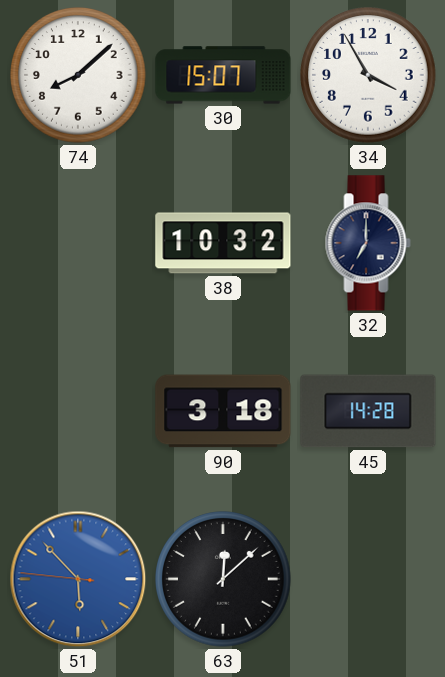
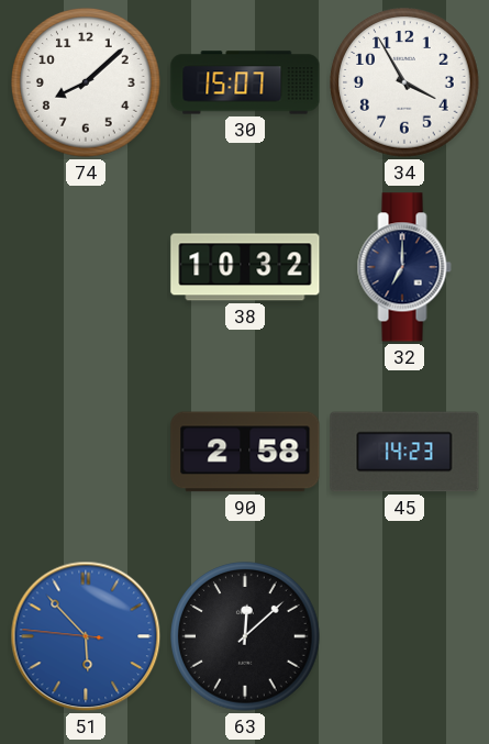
90: 3:18 -> 2:58
45: 14:28 -> 14:23
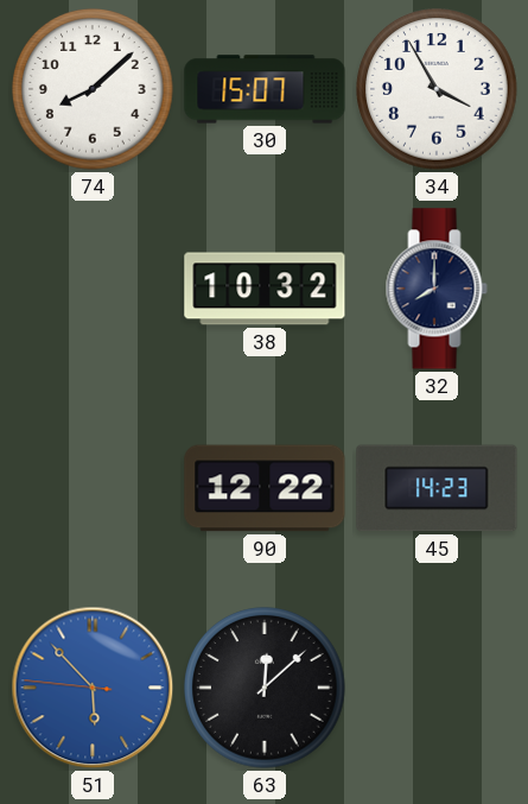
32: 7:00 -> 8:00
90: 2:58 -> 12:22
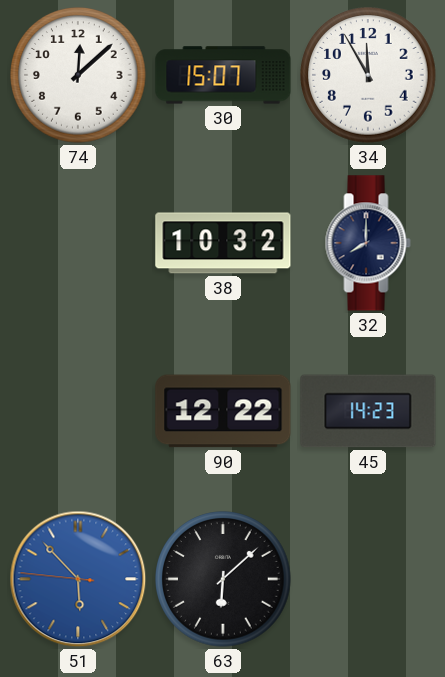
74: 8:08 -> 12:08
34: 3:55 -> 11:55
63: 12:08 -> 6:08
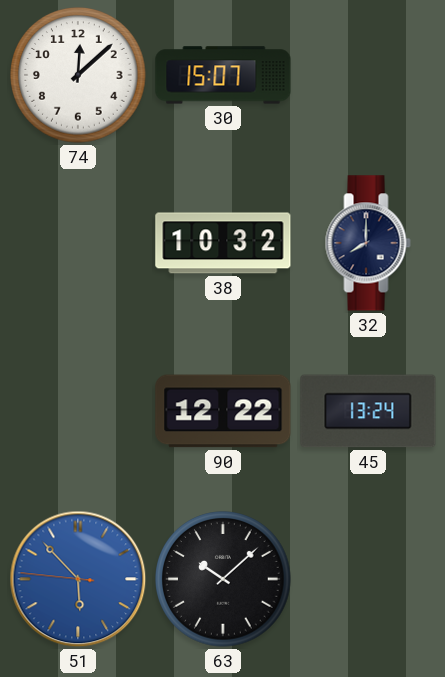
34: 11:55 -> none
45: 14:23 -> 13:24
63: 6:08 -> 10:08
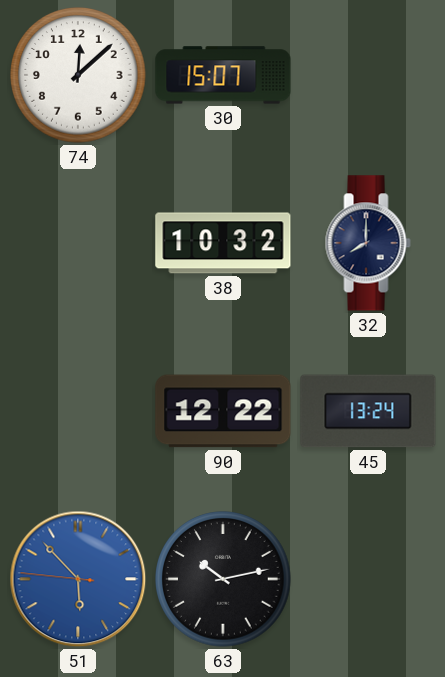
63: 10:08 -> 10:13
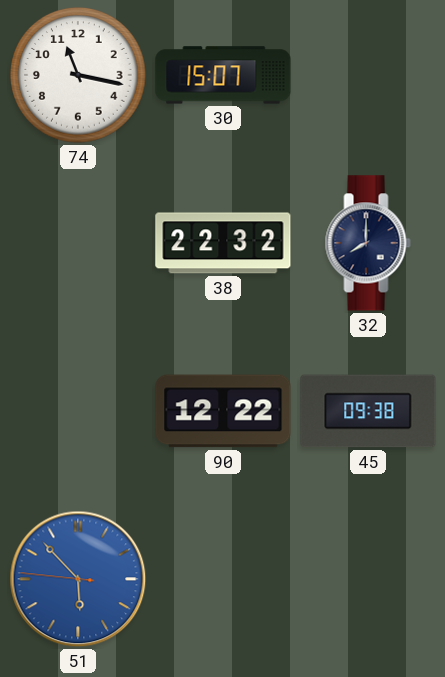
74: 12:08 -> 11:17
38: 10:32 -> 22:32
45: 13:24 -> 09:38
63: 10:13 -> none
